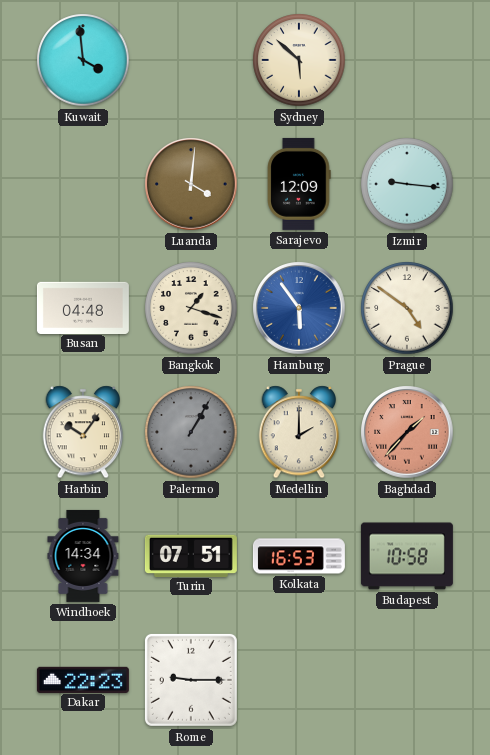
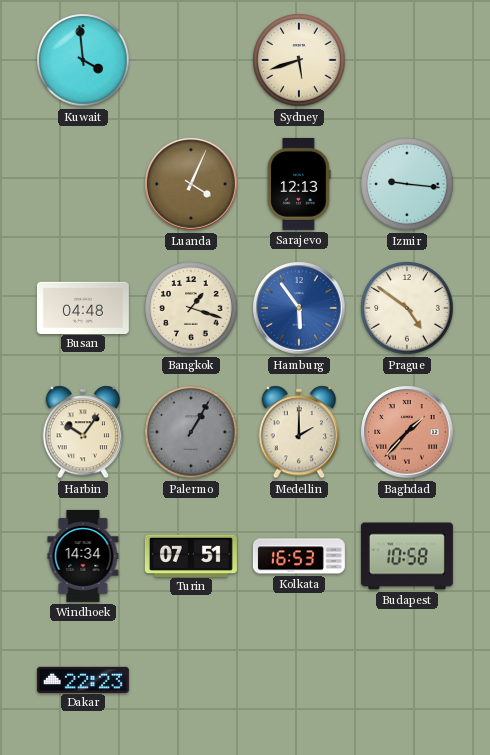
Sydney: 5:52 -> 5:42
Luanda: 4:01 -> 4:04
Sarajevo: 12:09 -> 12:13
Rome: 9:15 -> none
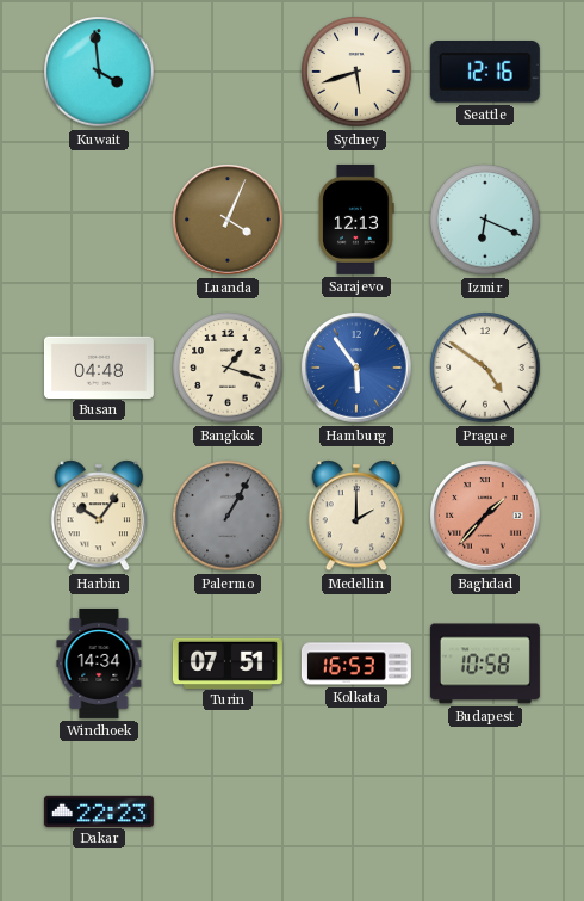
Seattle: none -> 12:16
Izmir: 9:16 -> 6:19
